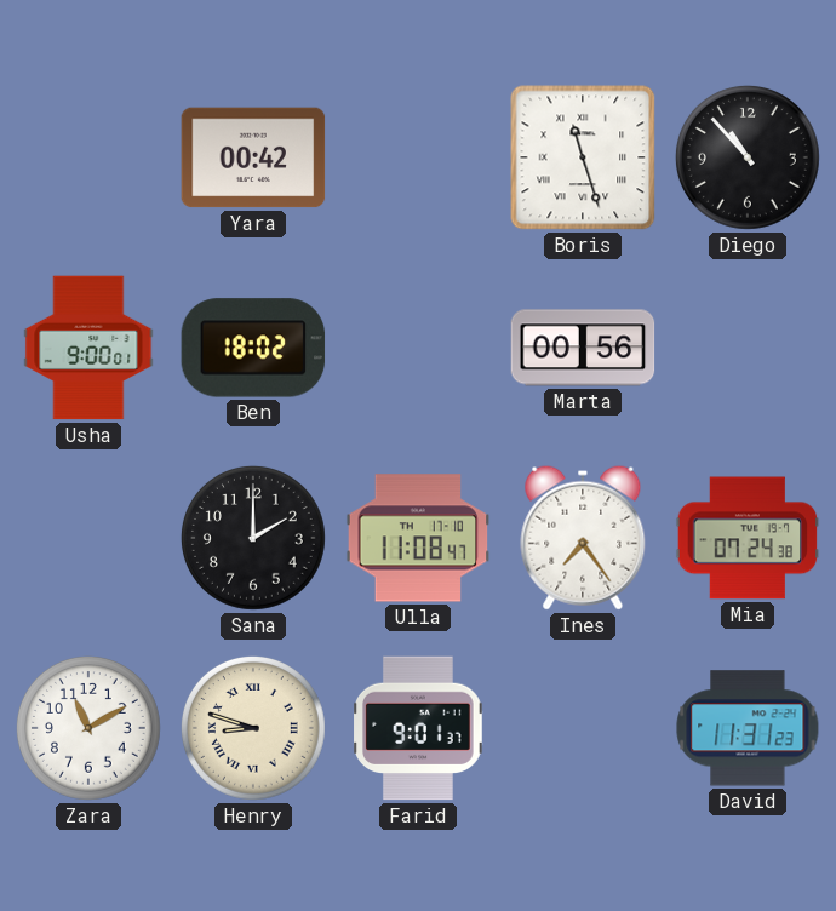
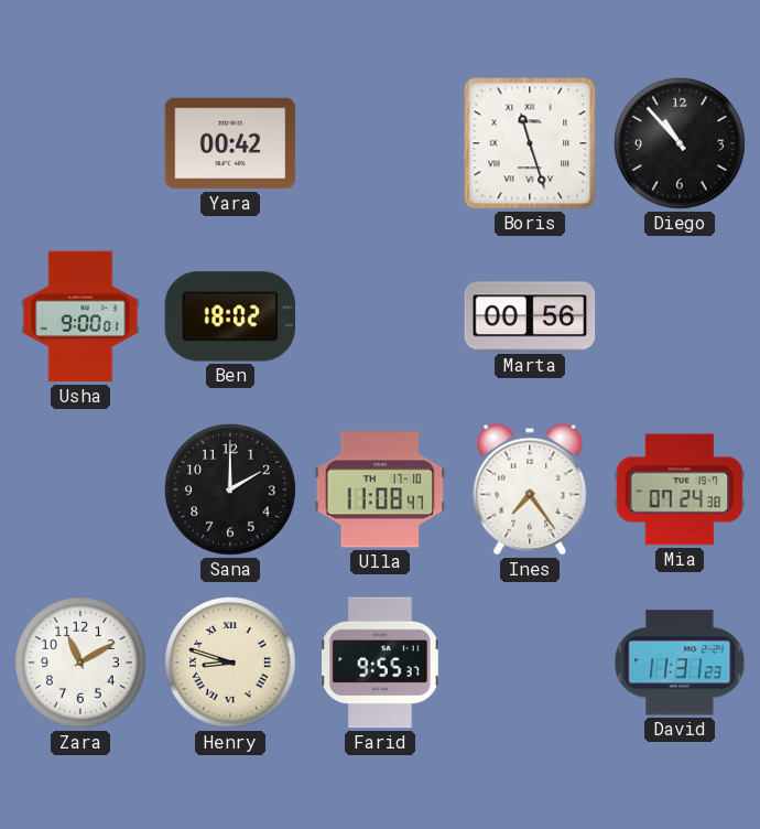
Farid: 9:01 -> 9:55
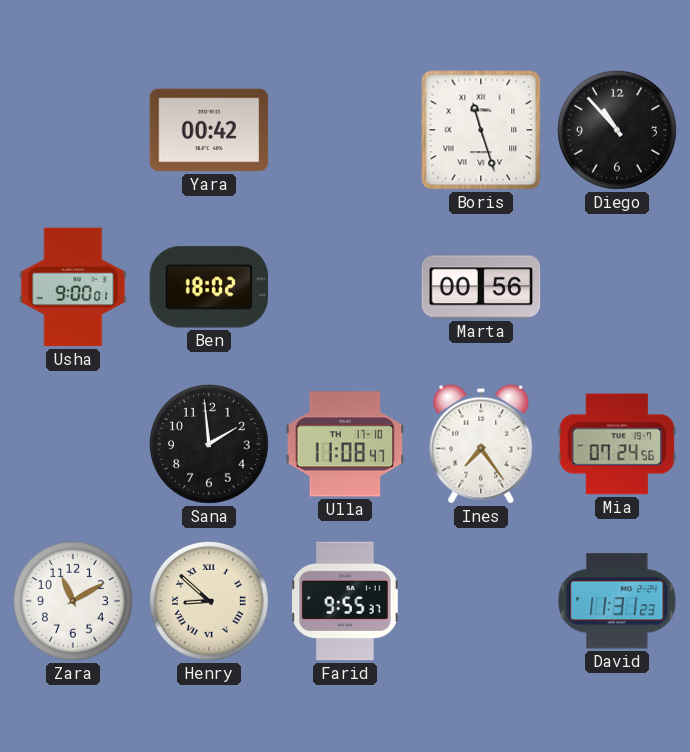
Sana: 2:00 -> 1:59
Mia: 07:24:38 -> 07:24:56
Henry: 8:48 -> 8:52
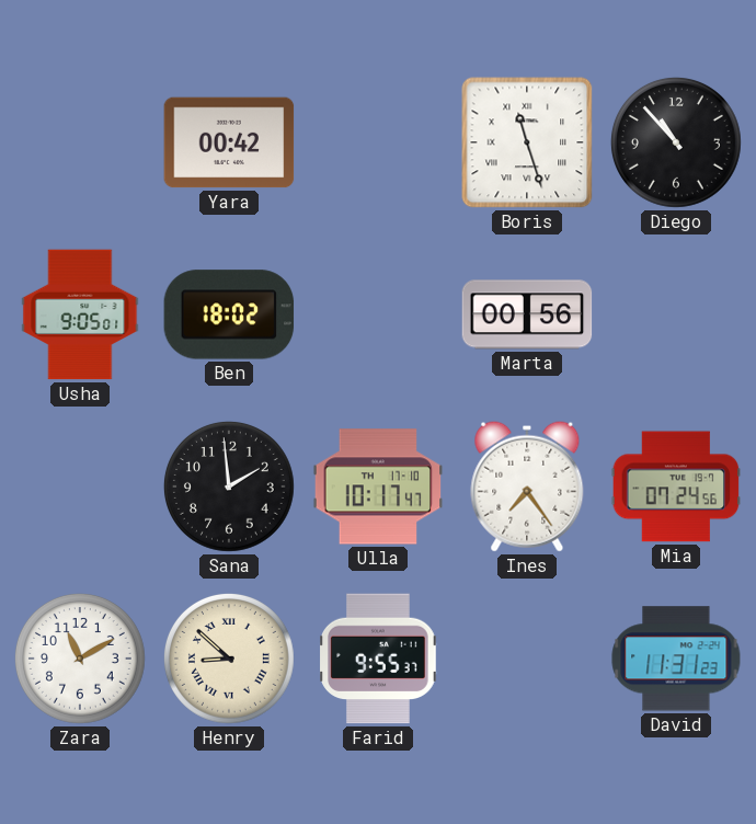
Usha: 9:00 -> 9:05
Ulla: 11:08 -> 10:17
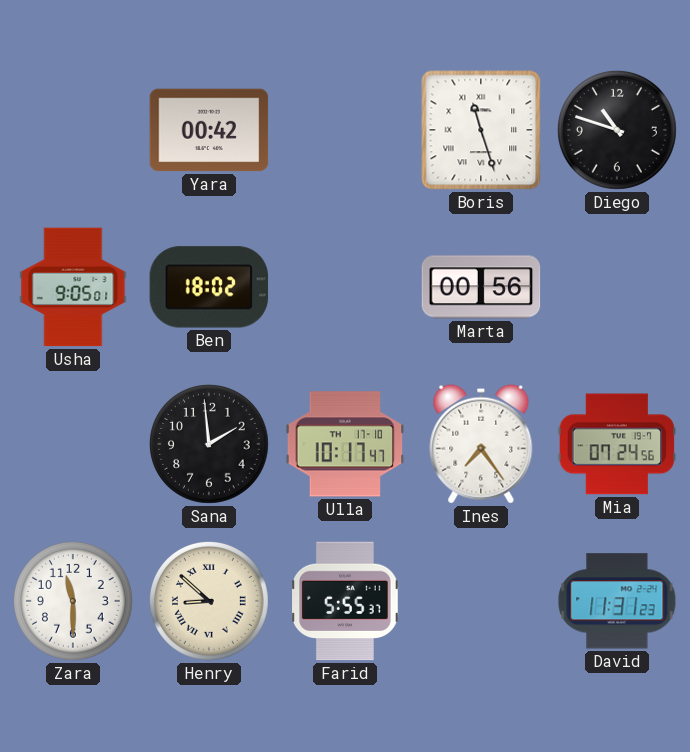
Diego: 10:53 -> 10:48
Zara: 11:10 -> 11:30
Farid: 9:55 -> 5:55
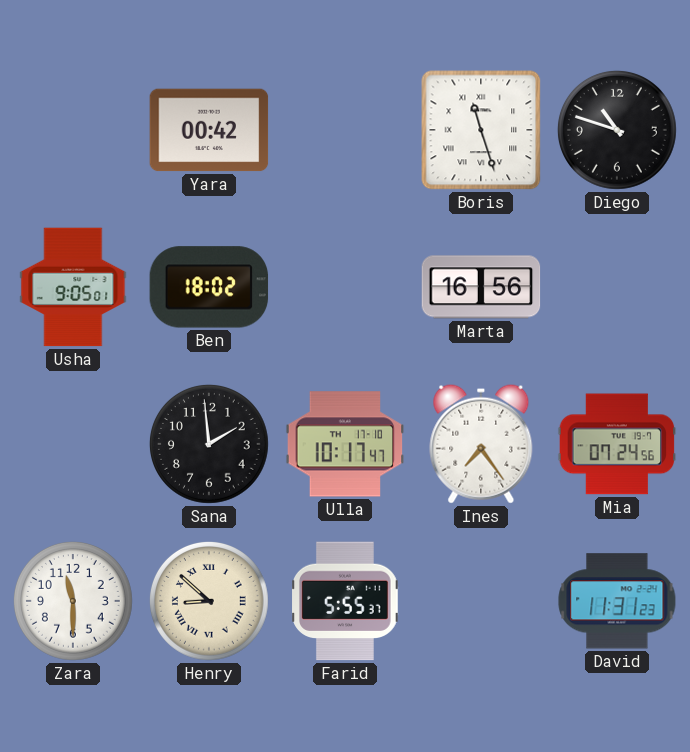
Marta: 00:56 -> 16:56
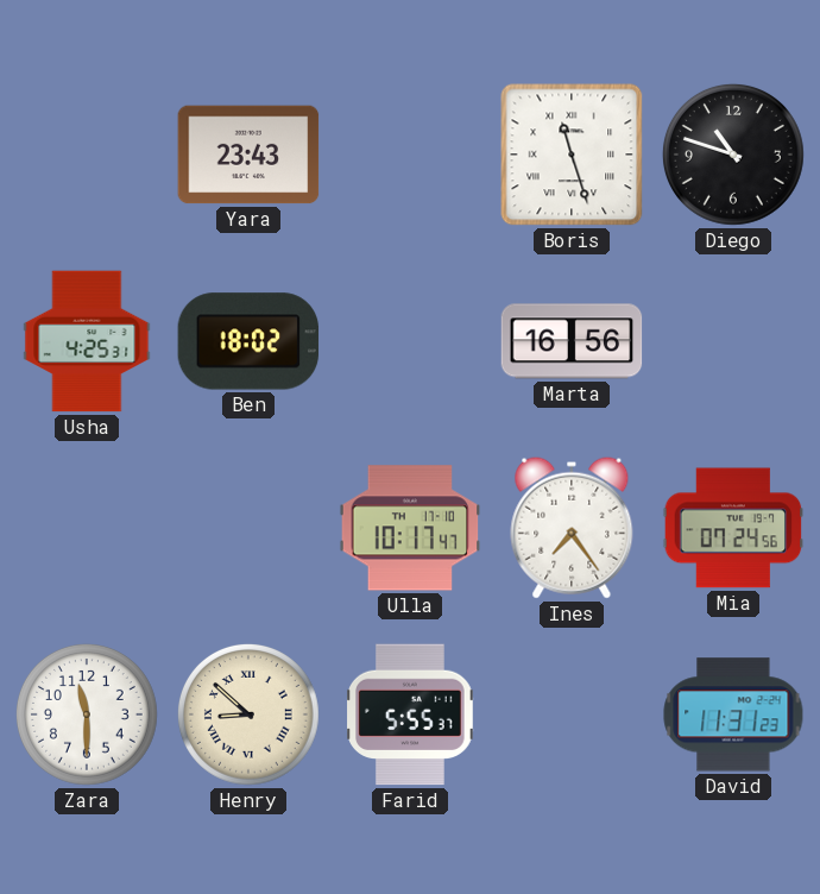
Yara: 00:42 -> 23:43
Usha: 9:05 -> 4:25
Sana: 1:59 -> none
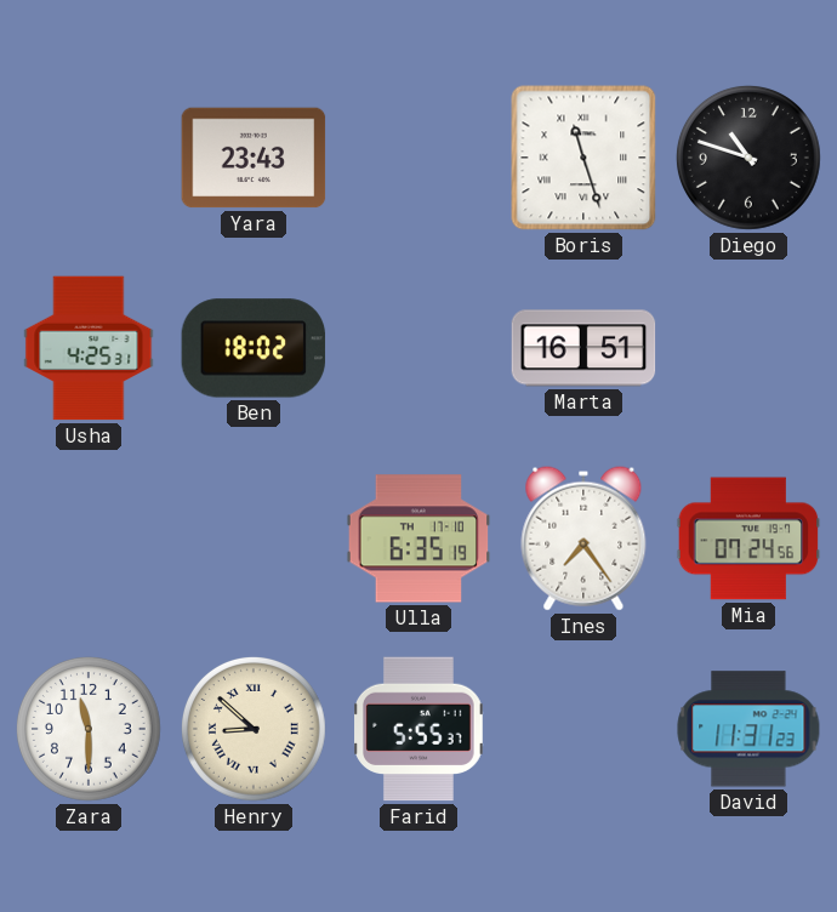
Marta: 16:56 -> 16:51
Ulla: 10:17 -> 6:35
